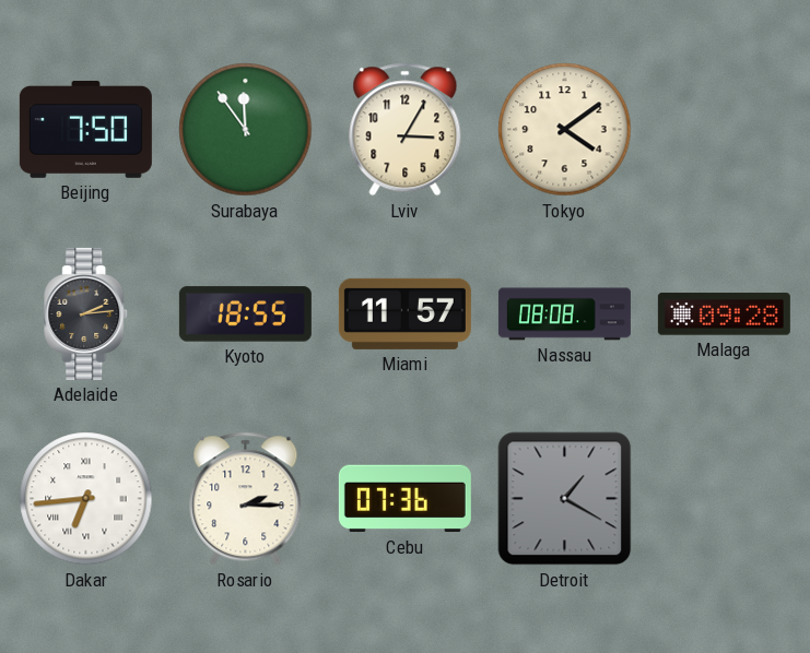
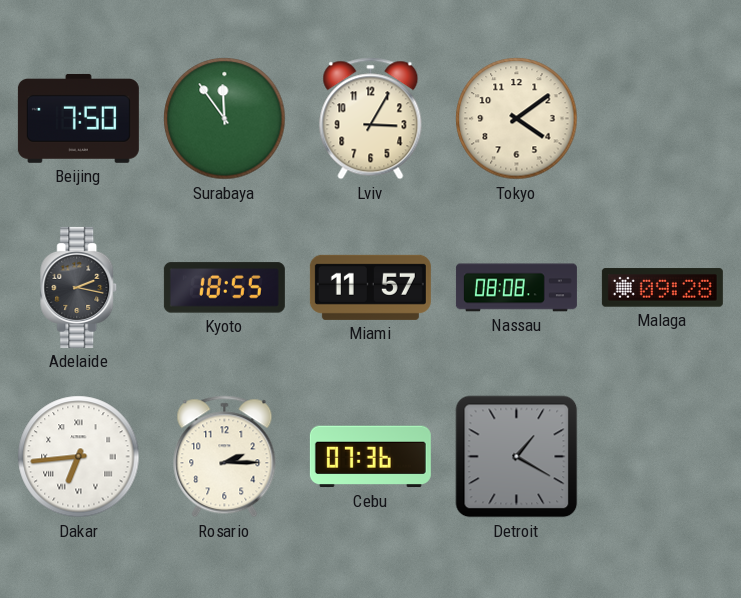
Adelaide: 2:14 -> 2:17
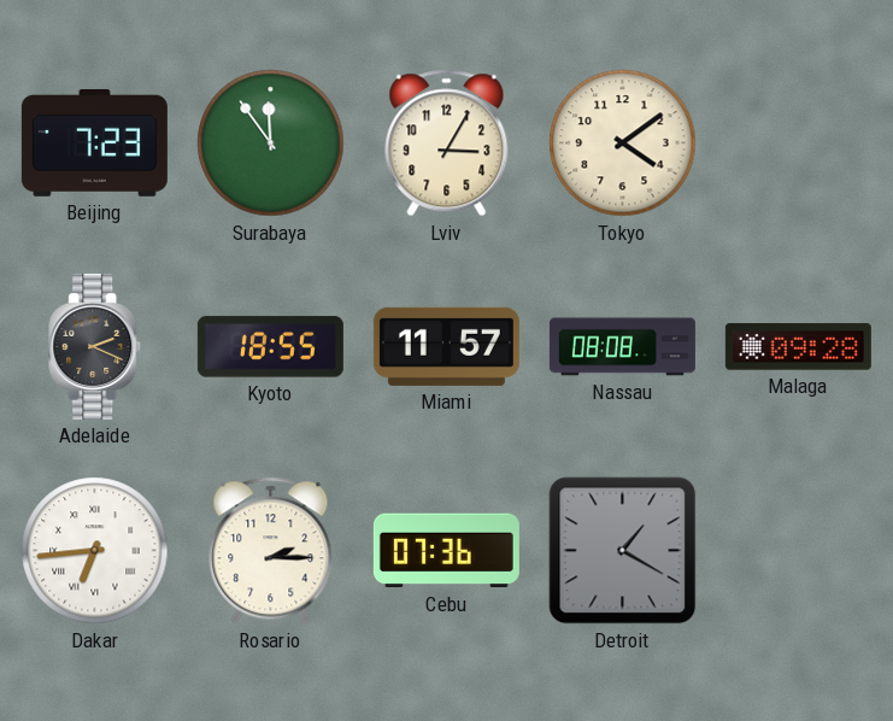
Beijing: 7:50 -> 7:23
Adelaide: 2:17 -> 2:19
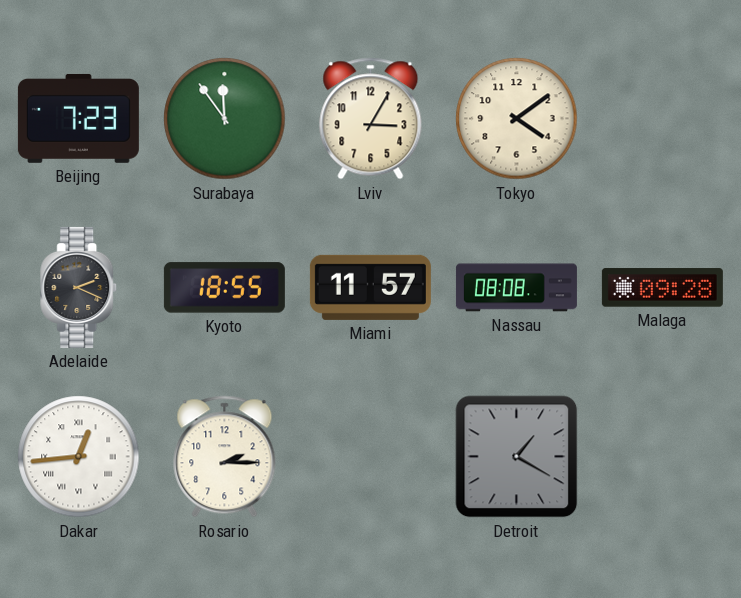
Dakar: 6:44 -> 12:44
Cebu: 07:36 -> none
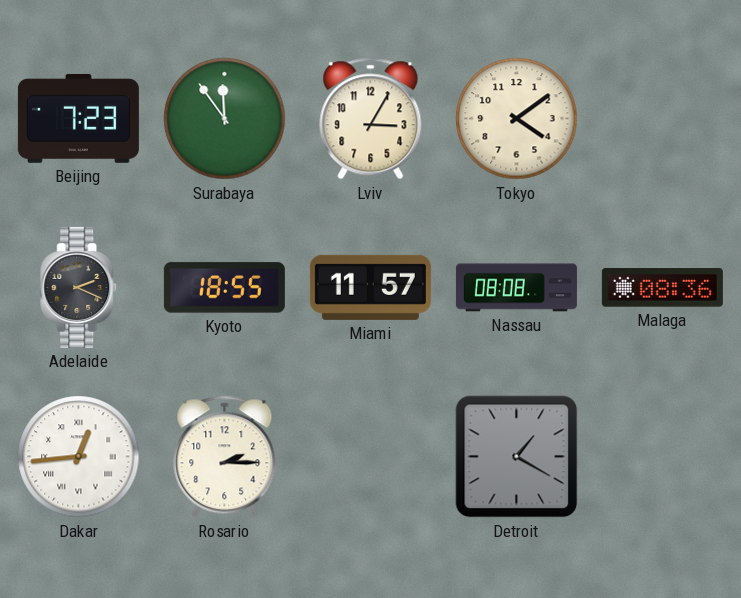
Malaga: 09:28 -> 08:36
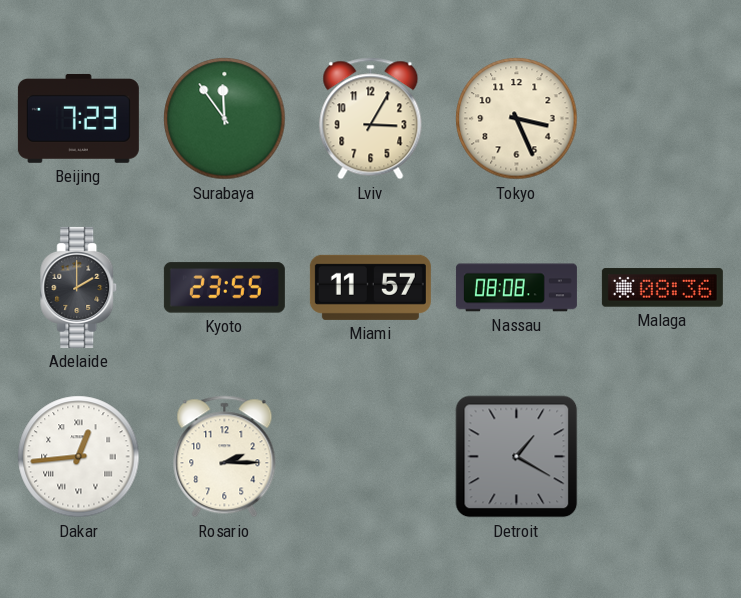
Tokyo: 4:09 -> 3:26
Adelaide: 2:19 -> 2:00
Kyoto: 18:55 -> 23:55
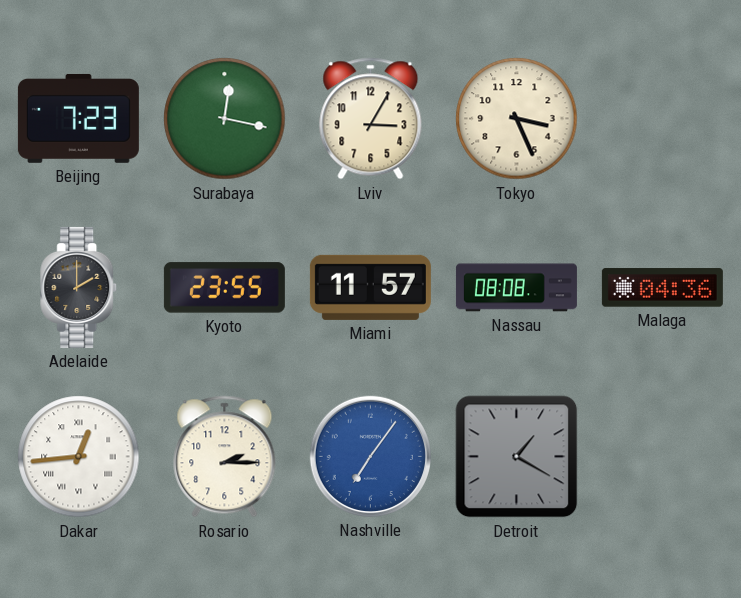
Surabaya: 11:54 -> 12:17
Malaga: 08:36 -> 04:36
Nashville: none -> 7:06
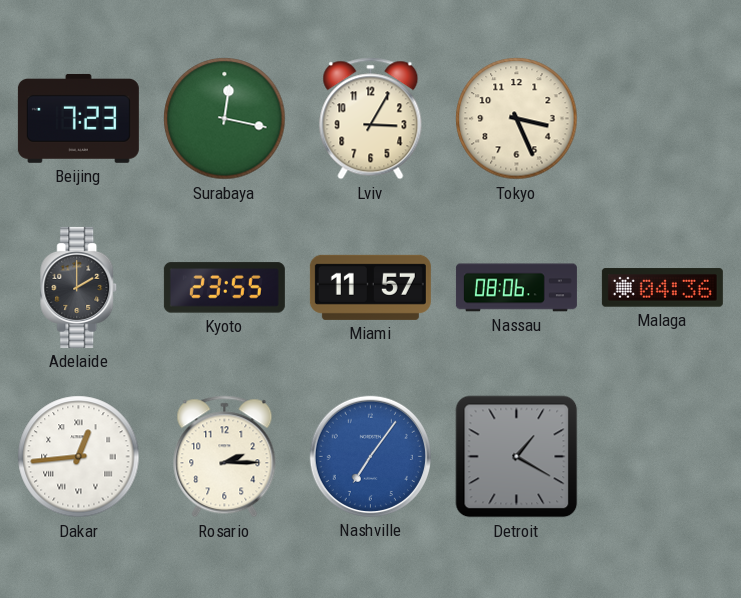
Nassau: 08:08 -> 08:06
